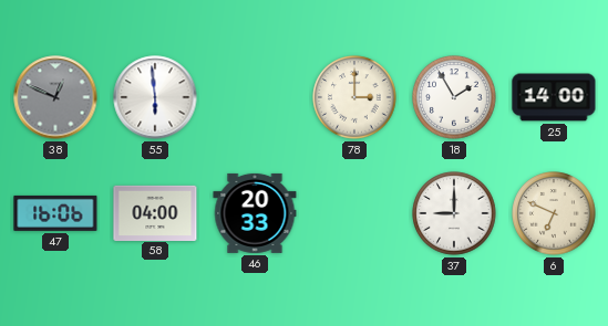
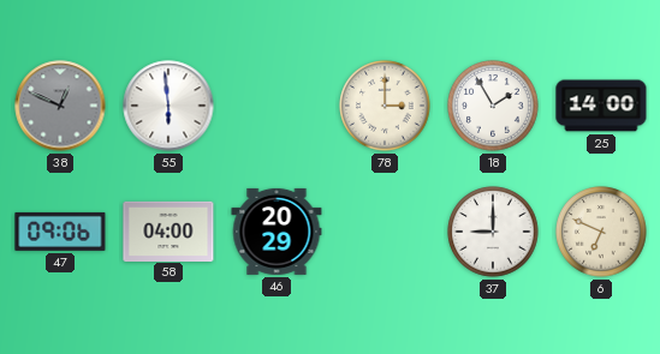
47: 16:06 -> 09:06
46: 20:33 -> 20:29
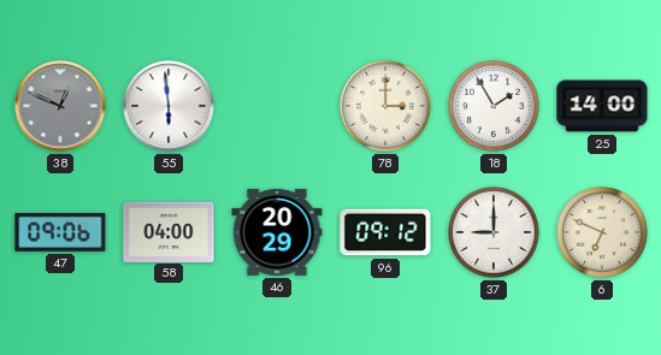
96: none -> 09:12
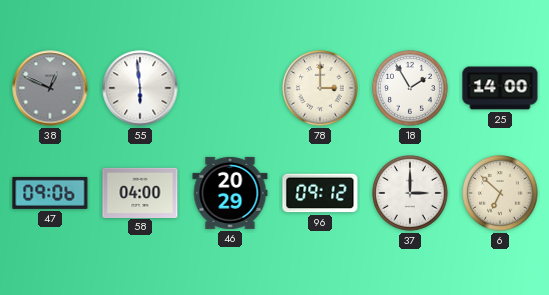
37: 9:00 -> 3:00
6: 6:49 -> 6:52
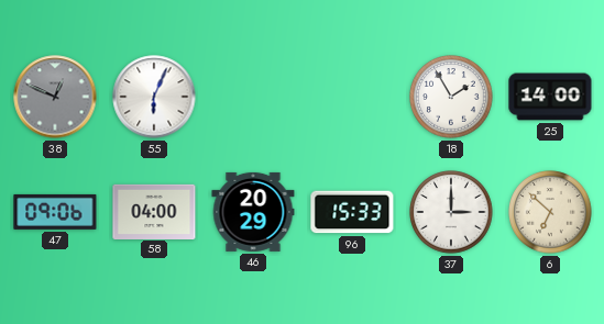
55: 5:59 -> 6:04
78: 3:00 -> none
96: 09:12 -> 15:33
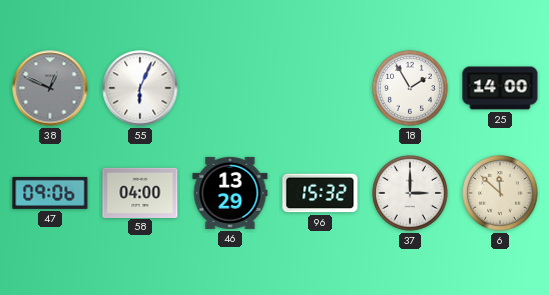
46: 20:29 -> 13:29
96: 15:33 -> 15:32
6: 6:52 -> 11:52
